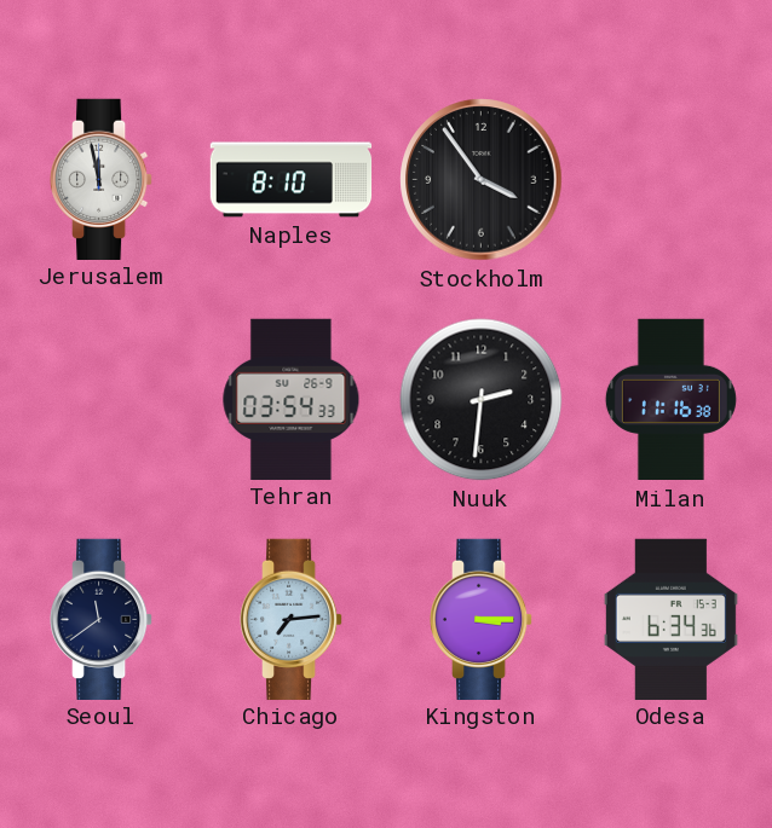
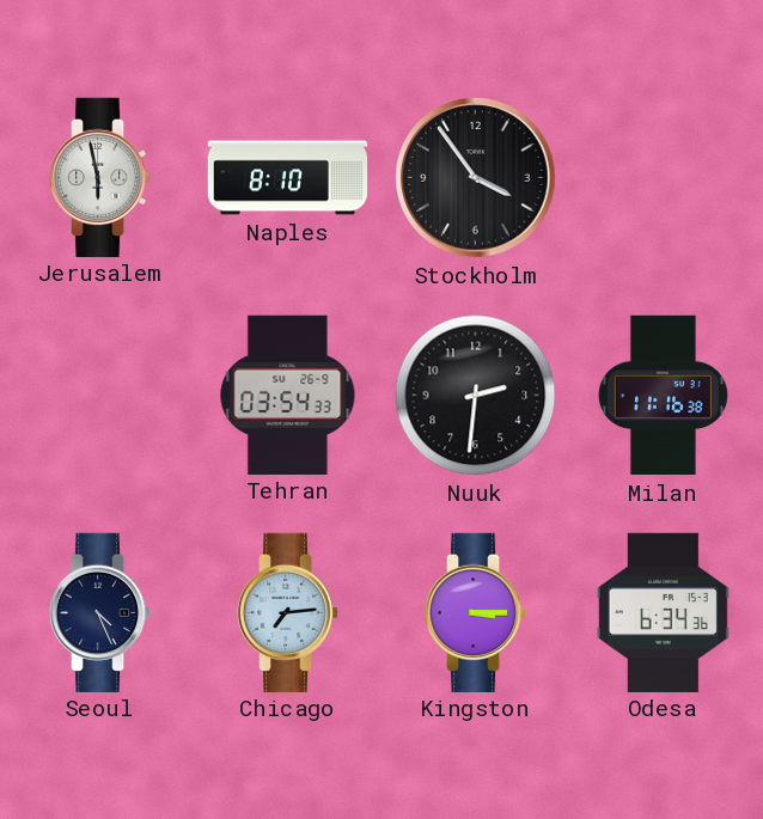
Jerusalem: 11:58 -> 5:58
Seoul: 11:39 -> 4:26
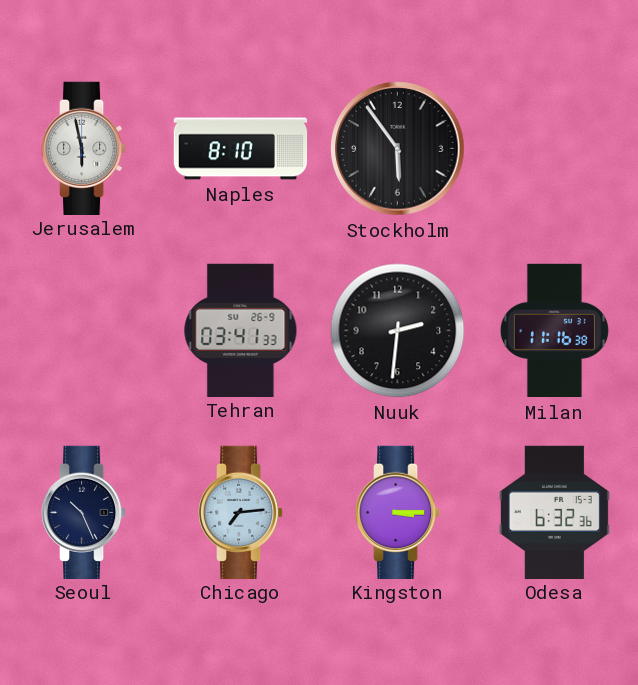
Stockholm: 3:54 -> 5:54
Tehran: 03:54 -> 03:41
Seoul: 4:26 -> 10:26
Odesa: 6:34 -> 6:32
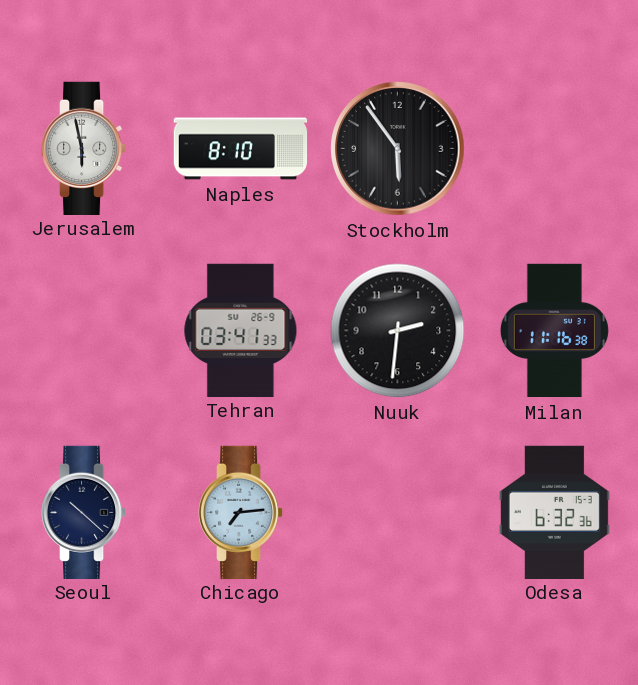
Seoul: 10:26 -> 10:22
Kingston: 3:15 -> none
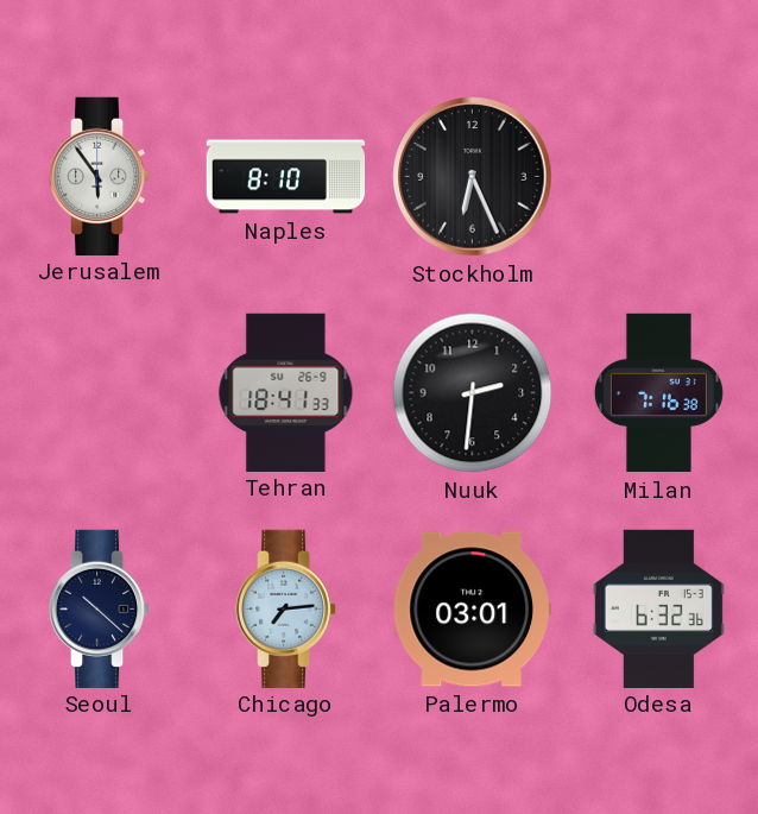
Jerusalem: 5:58 -> 5:54
Stockholm: 5:54 -> 6:26
Tehran: 03:41 -> 18:41
Milan: 11:16 -> 7:16
Palermo: none -> 03:01
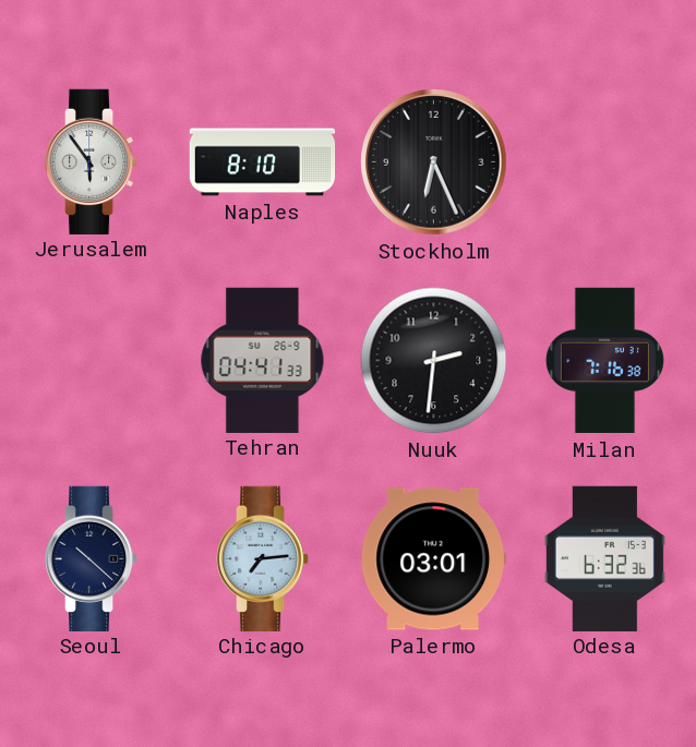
Tehran: 18:41 -> 04:41
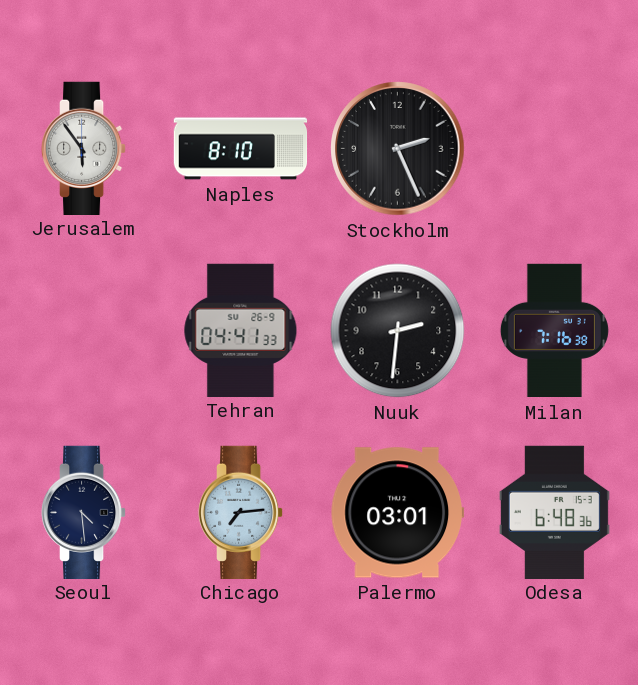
Stockholm: 6:26 -> 2:26
Seoul: 10:22 -> 4:29
Odesa: 6:32 -> 6:48
